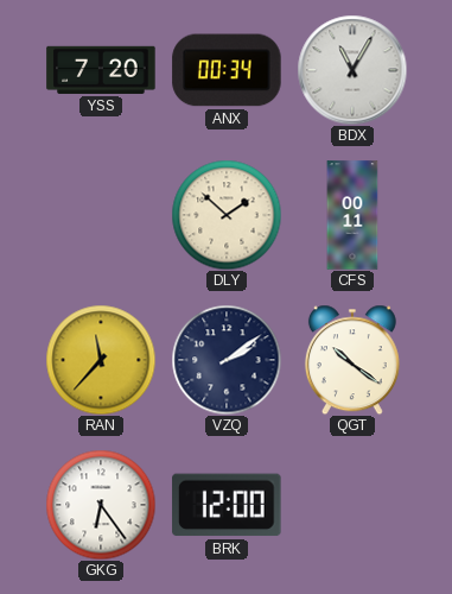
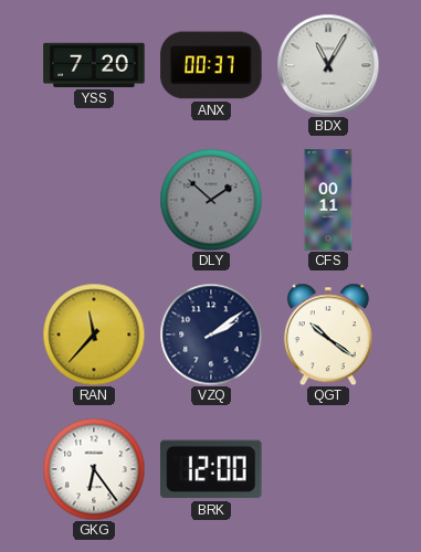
ANX: 00:34 -> 00:37
DLY dial: cream -> grey
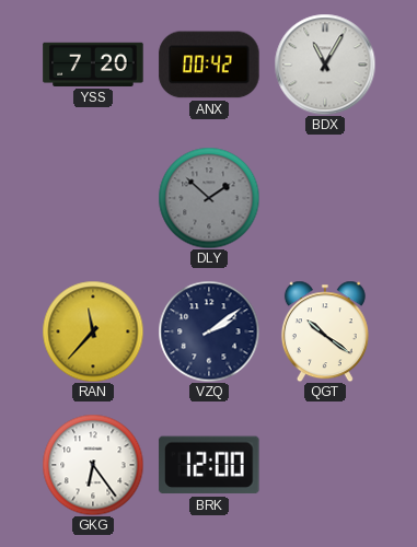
ANX: 00:37 -> 00:42
CFS: 00:11 -> none
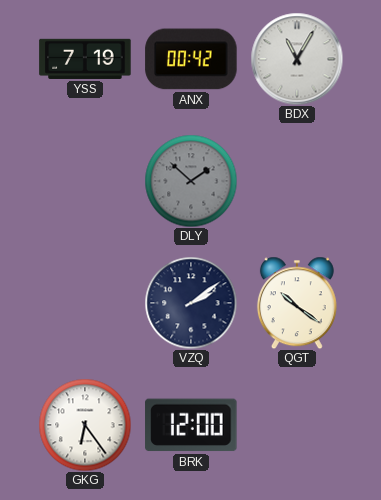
YSS: 7:20 -> 7:19
RAN: 11:37 -> none
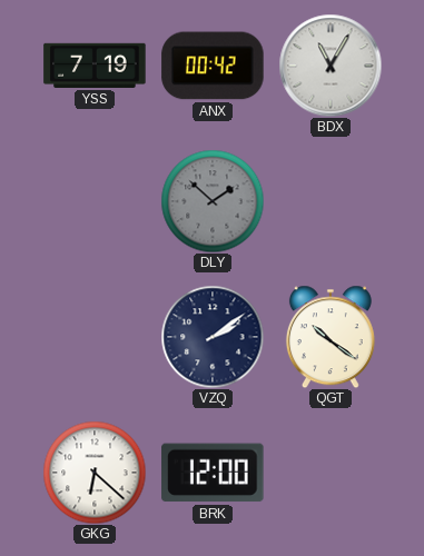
GKG: 6:24 -> 6:22
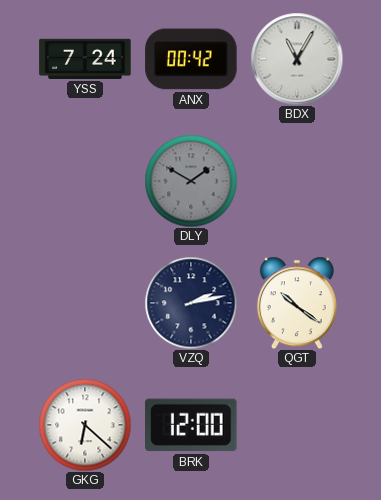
YSS: 7:19 -> 7:24
DLY: 1:52 -> 1:50
VZQ: 2:09 -> 2:13
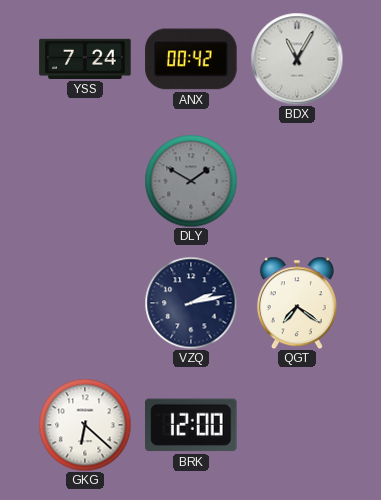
QGT: 10:21 -> 7:21
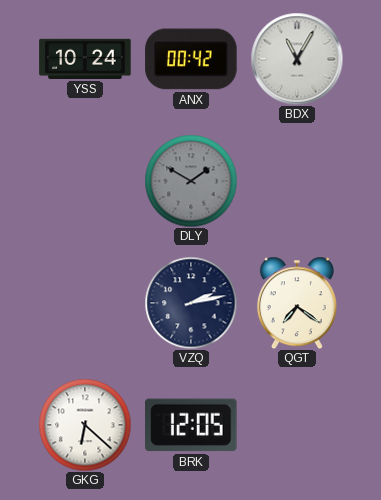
YSS: 7:24 -> 10:24
BRK: 12:00 -> 12:05
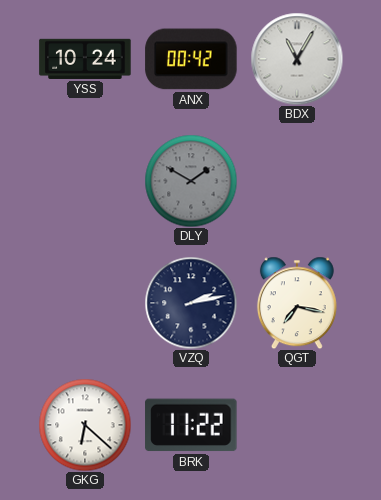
QGT: 7:21 -> 7:17
BRK: 12:05 -> 11:22
